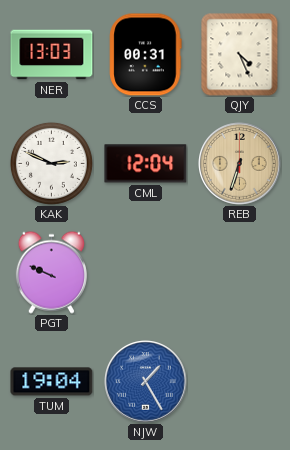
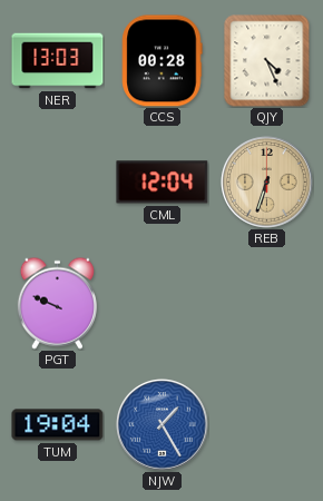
CCS: 00:31 -> 00:28
KAK: 2:49 -> none
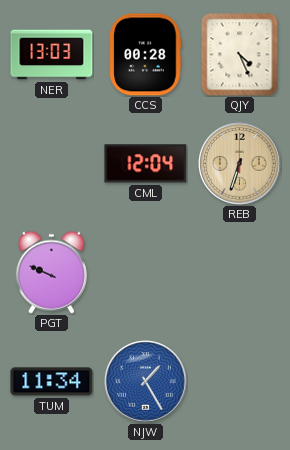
TUM: 19:04 -> 11:34
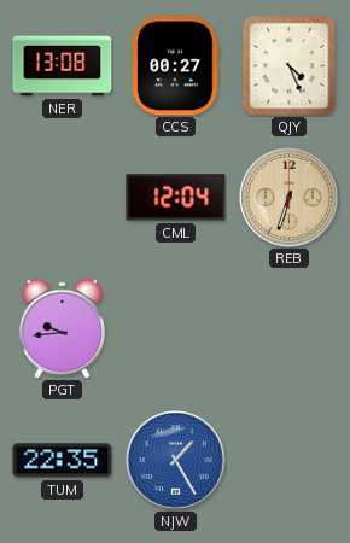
NER: 13:03 -> 13:08
CCS: 00:28 -> 00:27
PGT: 9:49 -> 9:44
TUM: 11:34 -> 22:35
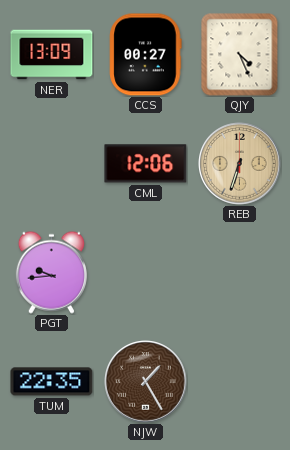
NER: 13:08 -> 13:09
CML: 12:04 -> 12:06
NJW dial: blue -> brown
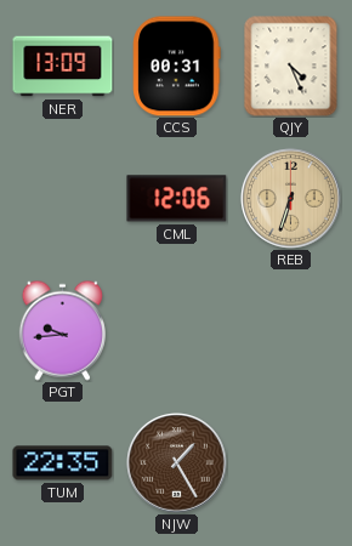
CCS: 00:27 -> 00:31
